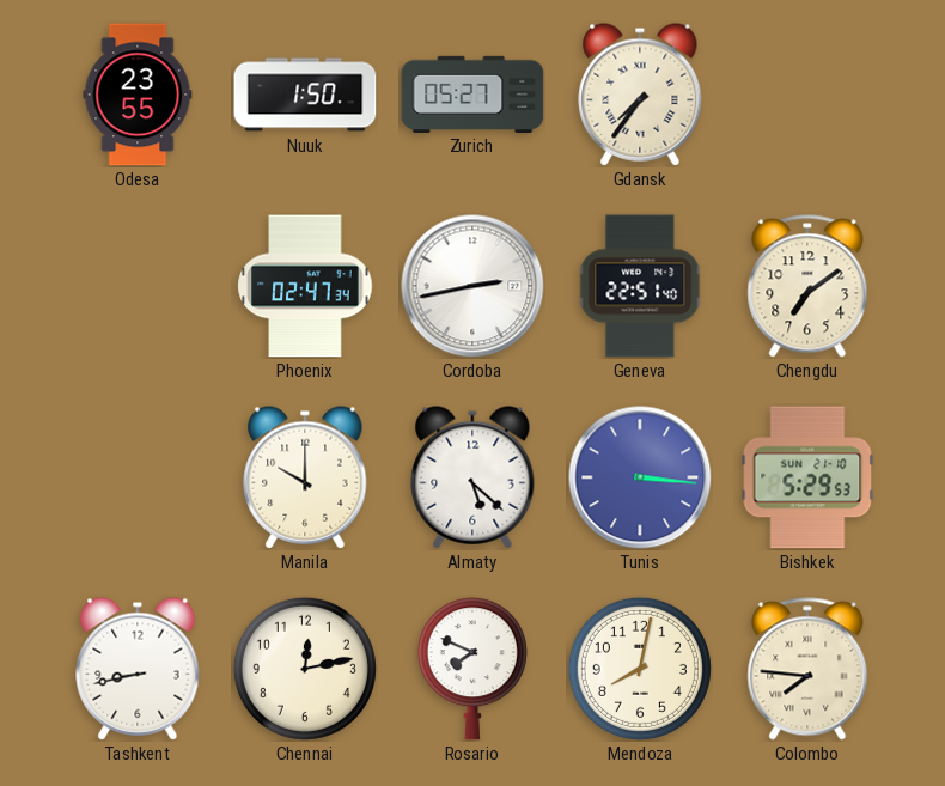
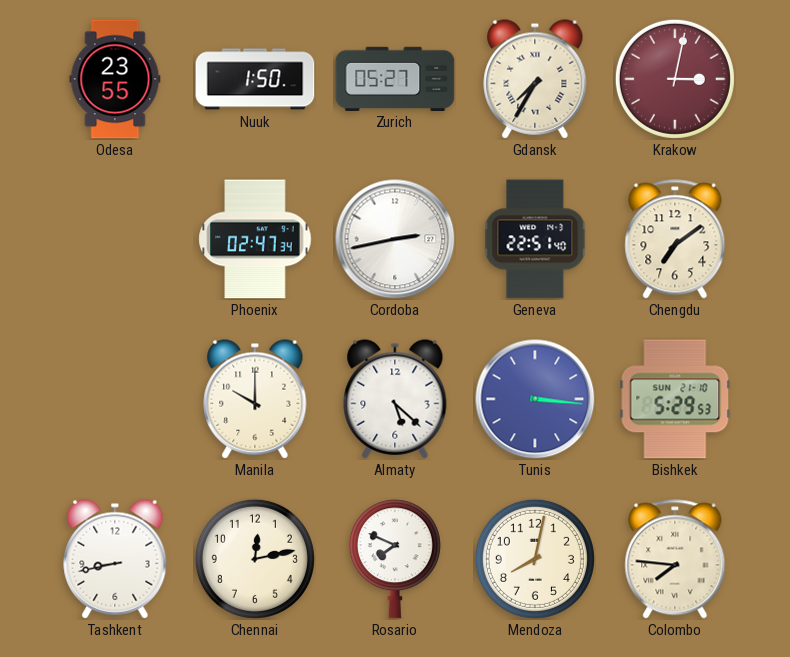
Gdansk: 7:36 -> 7:35
Krakow: none -> 3:02
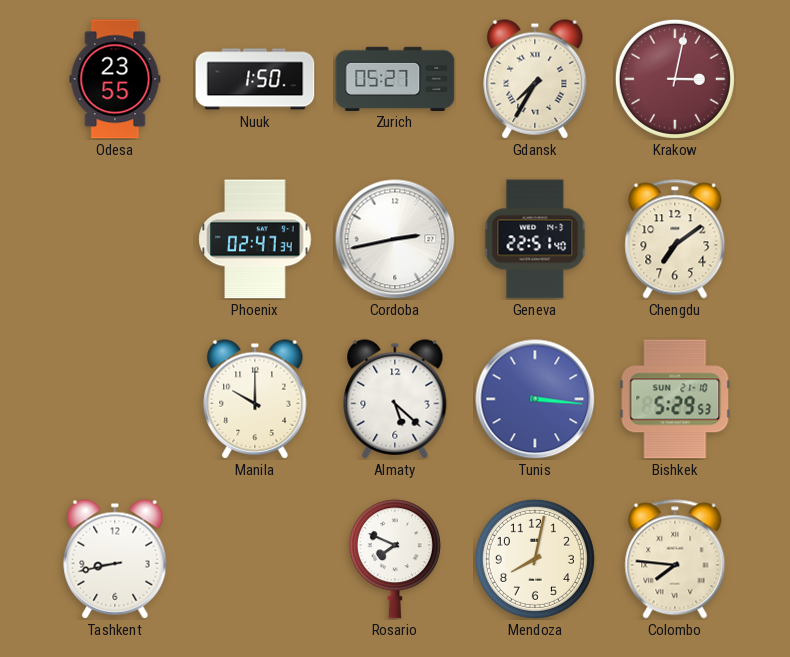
Chennai: 12:13 -> none
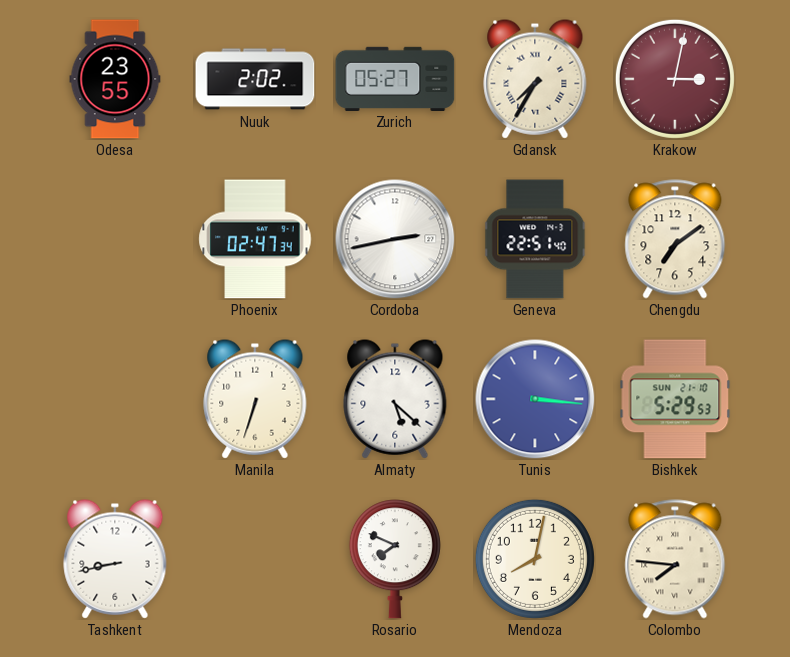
Nuuk: 1:50 -> 2:02
Manila: 10:00 -> 6:33
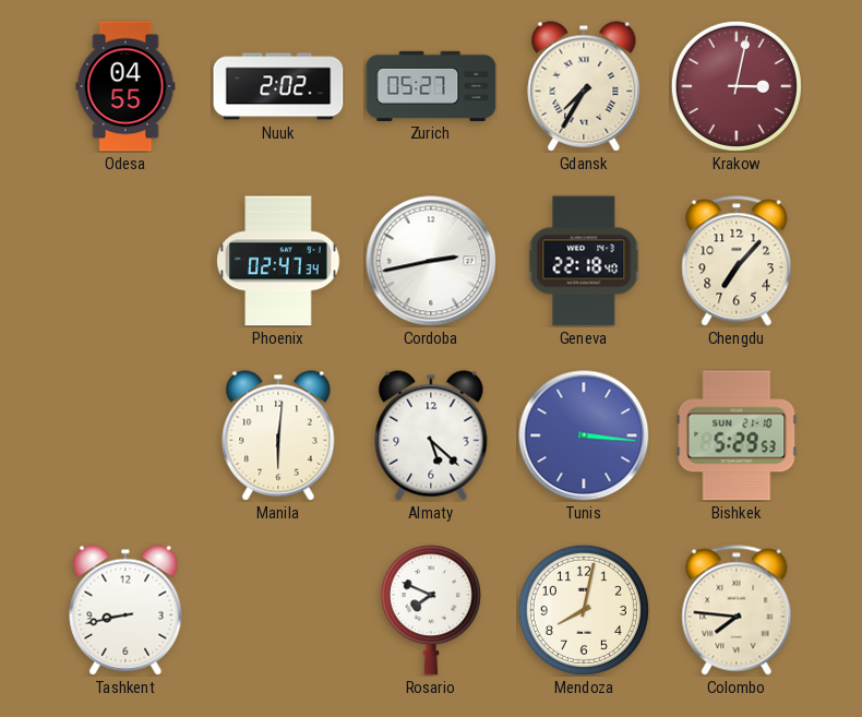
Odesa: 23:55 -> 04:55
Geneva: 22:51 -> 22:18
Chengdu: 7:09 -> 7:07
Manila: 6:33 -> 6:01
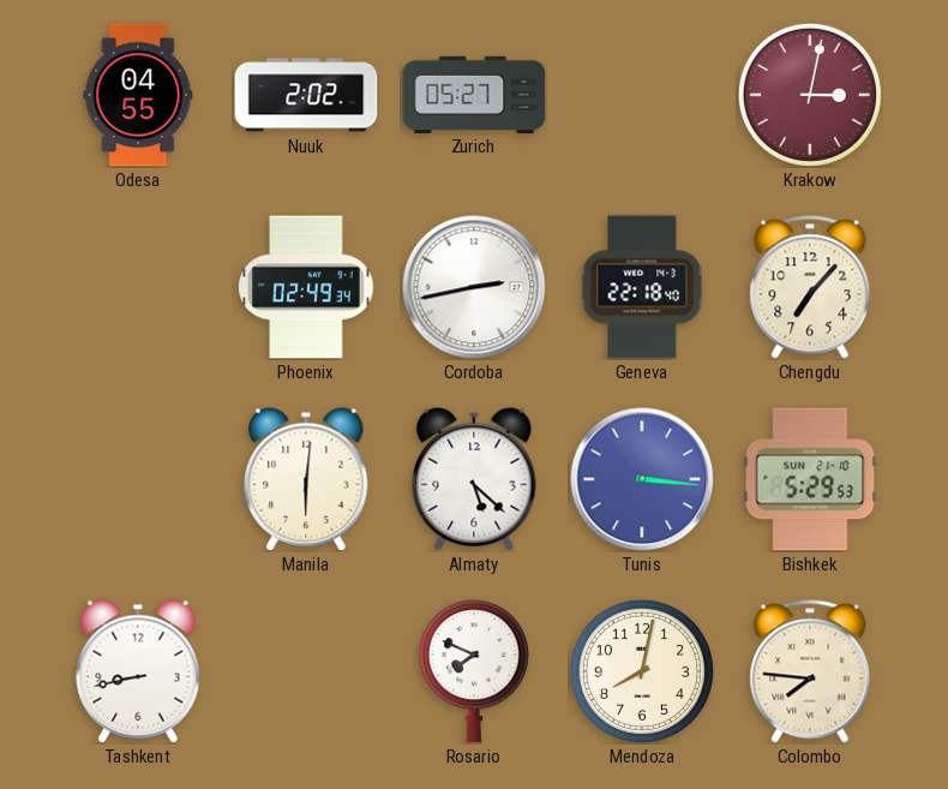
Gdansk: 7:35 -> none
Phoenix: 02:47 -> 02:49
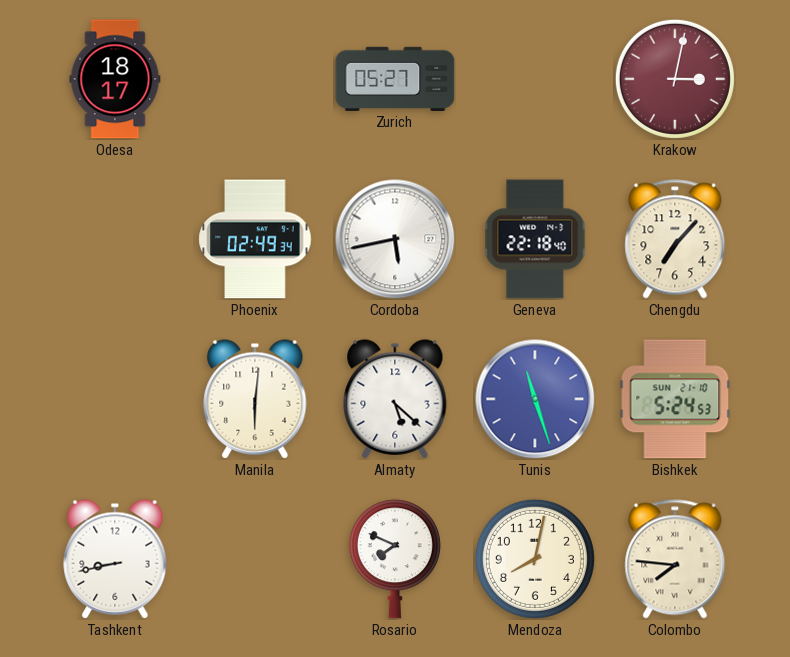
Odesa: 04:55 -> 18:17
Nuuk: 2:02 -> none
Cordoba: 2:43 -> 5:43
Tunis: 3:16 -> 11:27
Bishkek: 5:29 -> 5:24
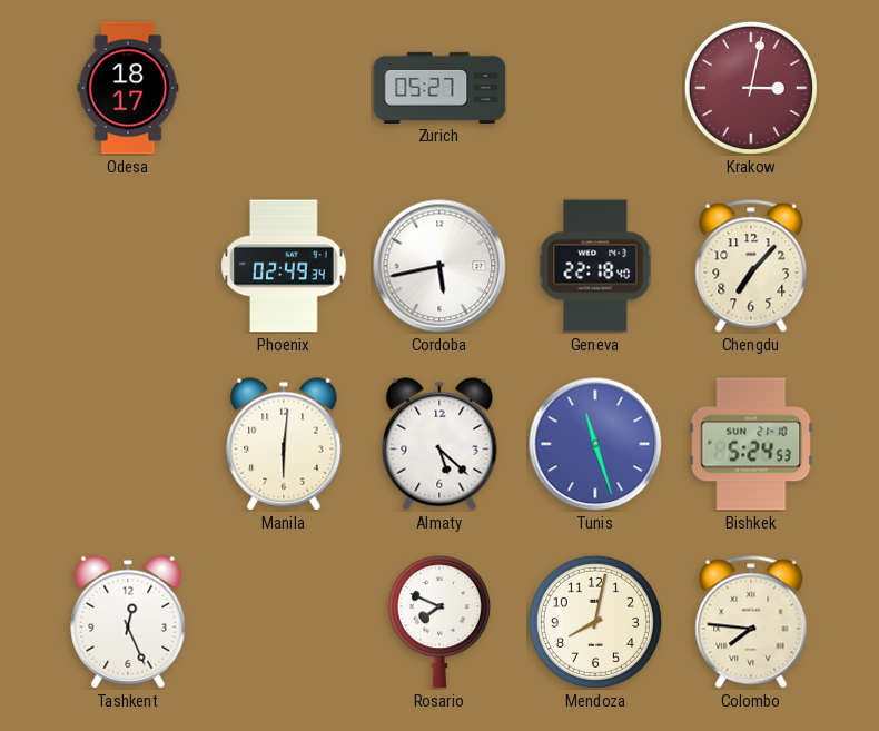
Tashkent: 8:43 -> 12:26
